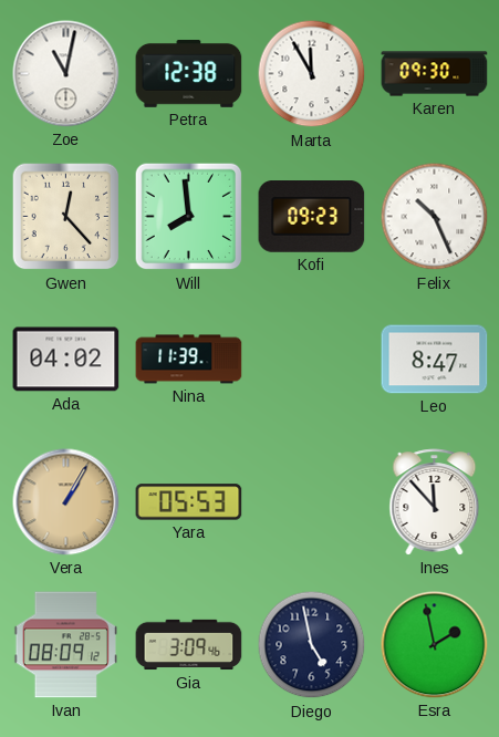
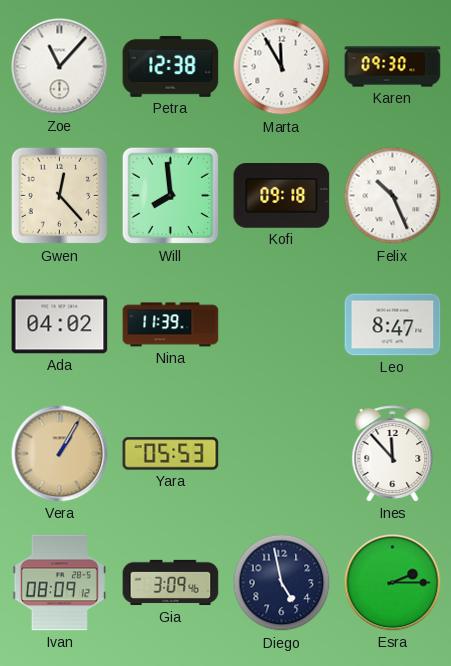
Zoe: 11:02 -> 11:07
Kofi: 09:23 -> 09:18
Esra: 1:58 -> 2:15
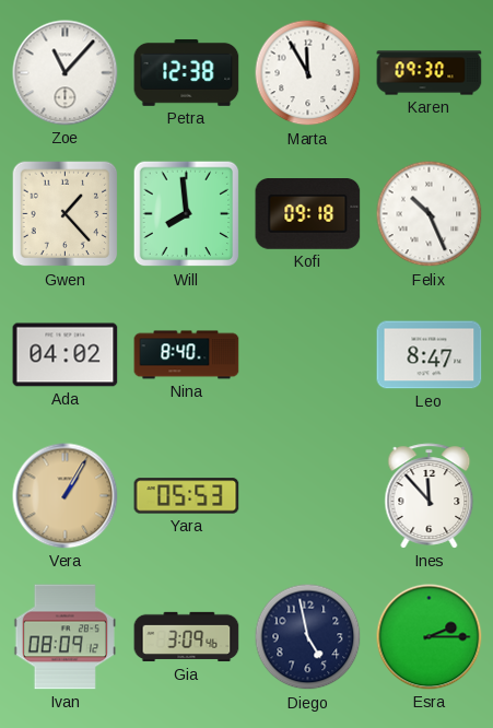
Gwen: 12:23 -> 1:23
Nina: 11:39 -> 8:40
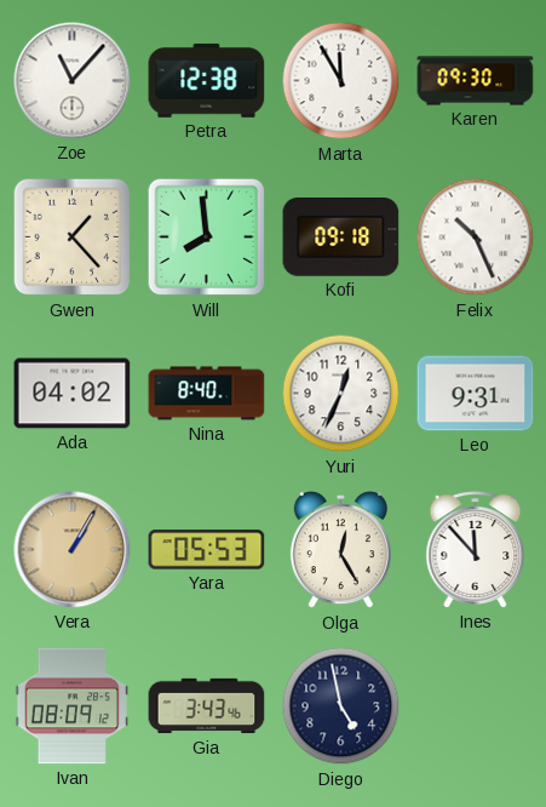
Yuri: none -> 12:34
Leo: 8:47 -> 9:31
Olga: none -> 12:25
Gia: 3:09 -> 3:43
Esra: 2:15 -> none
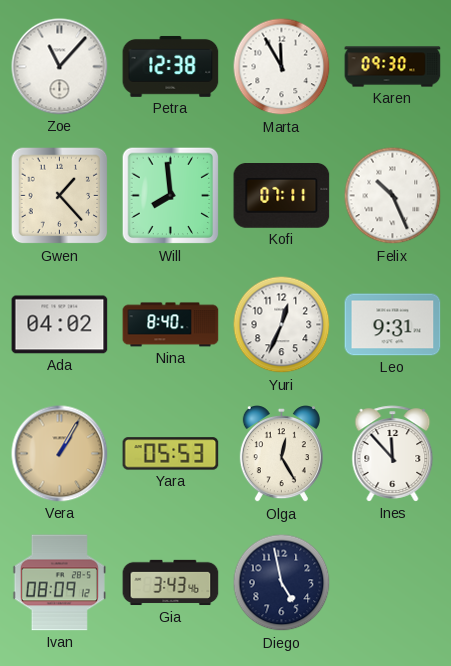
Kofi: 09:18 -> 07:11
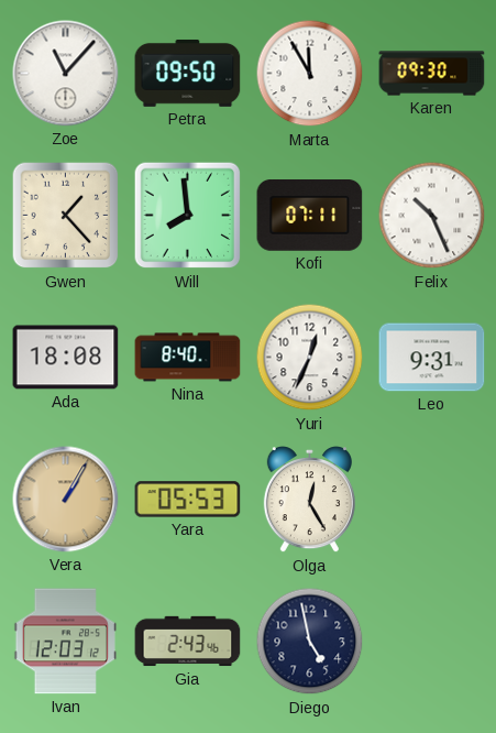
Petra: 12:38 -> 09:50
Ada: 04:02 -> 18:08
Ines: 11:53 -> none
Ivan: 08:09 -> 12:03
Gia: 3:43 -> 2:43
